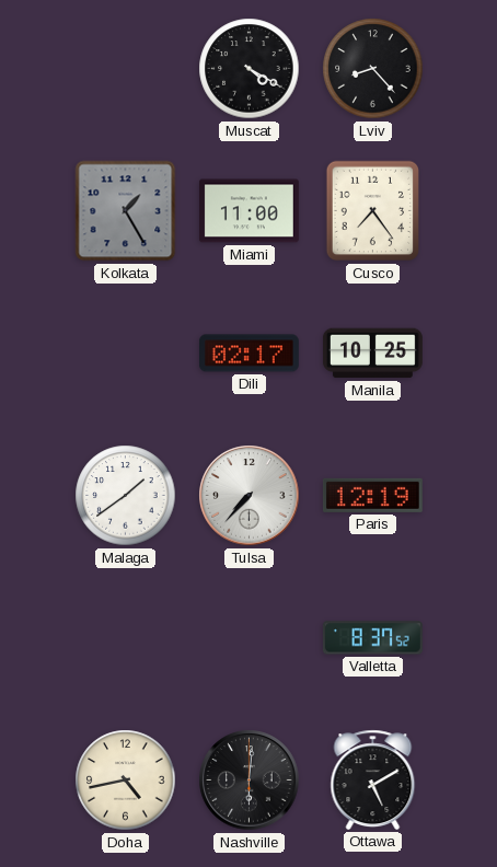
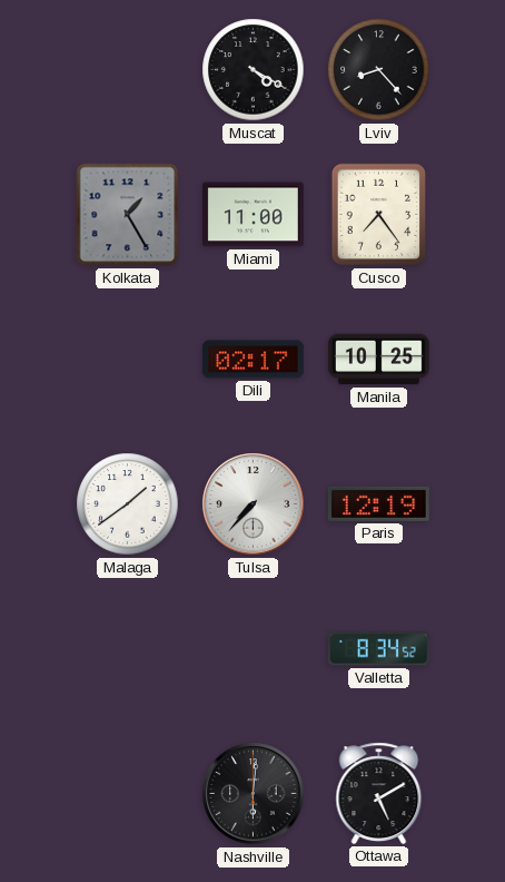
Valletta: 8:37 -> 8:34
Doha: 4:43 -> none
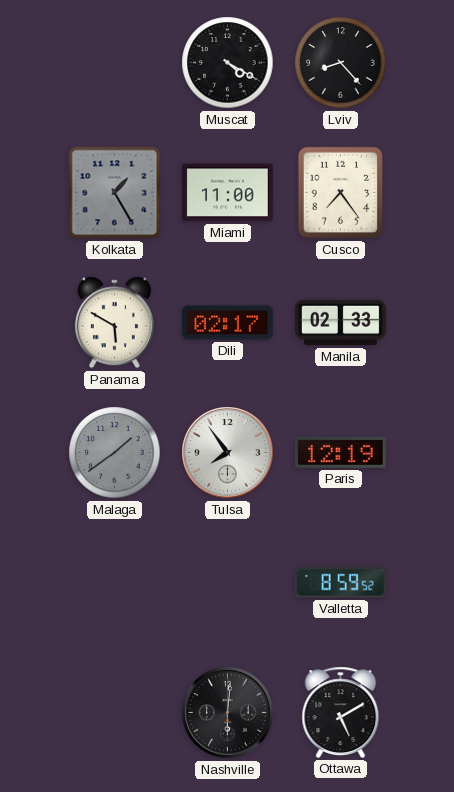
Panama: none -> 5:50
Manila: 10:25 -> 02:33
Malaga dial: white -> grey
Tulsa: 7:37 -> 7:54
Valletta: 8:34 -> 8:59
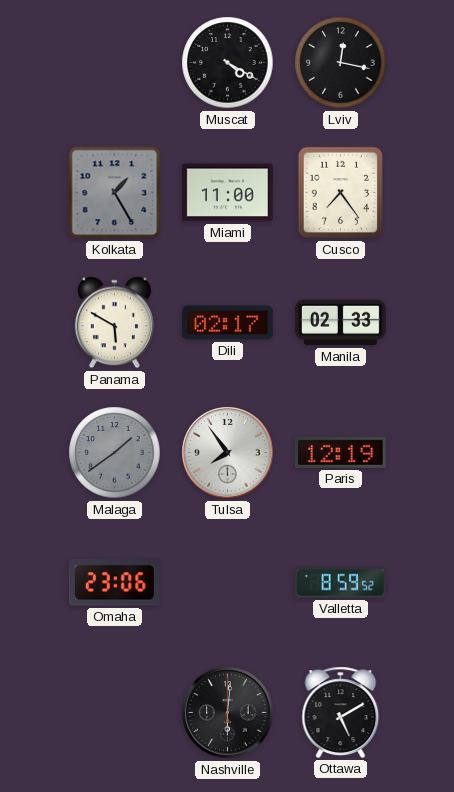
Lviv: 8:23 -> 12:17
Omaha: none -> 23:06
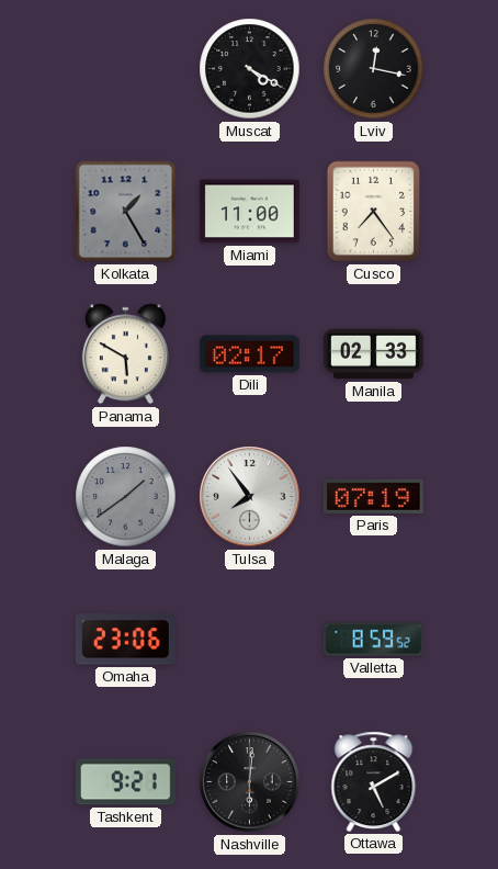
Paris: 12:19 -> 07:19
Tashkent: none -> 9:21
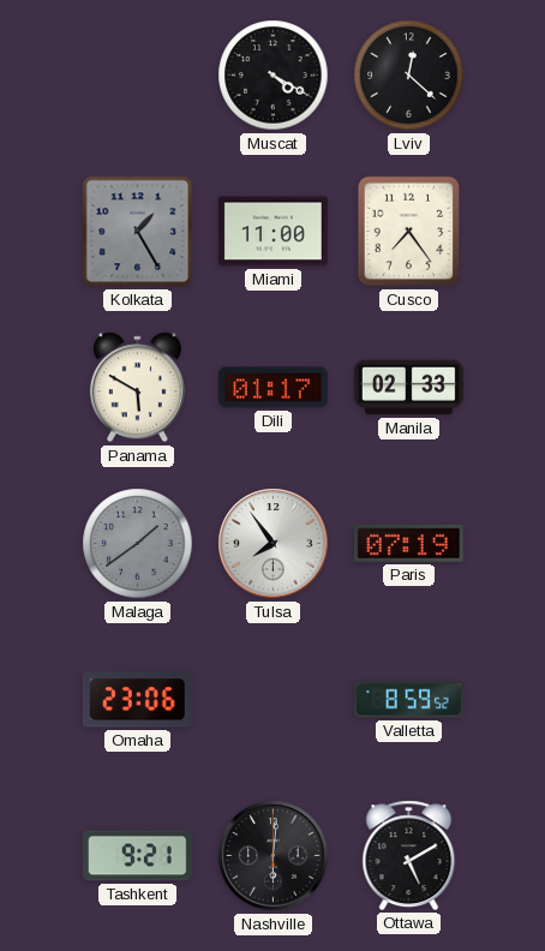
Lviv: 12:17 -> 12:22
Dili: 02:17 -> 01:17
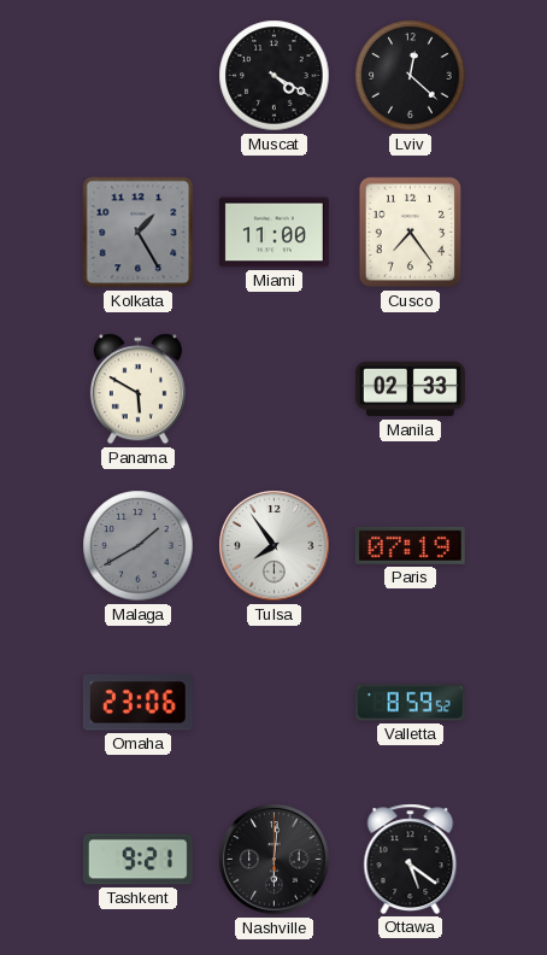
Dili: 01:17 -> none
Malaga: 1:39 -> 1:40
Ottawa: 5:10 -> 5:21
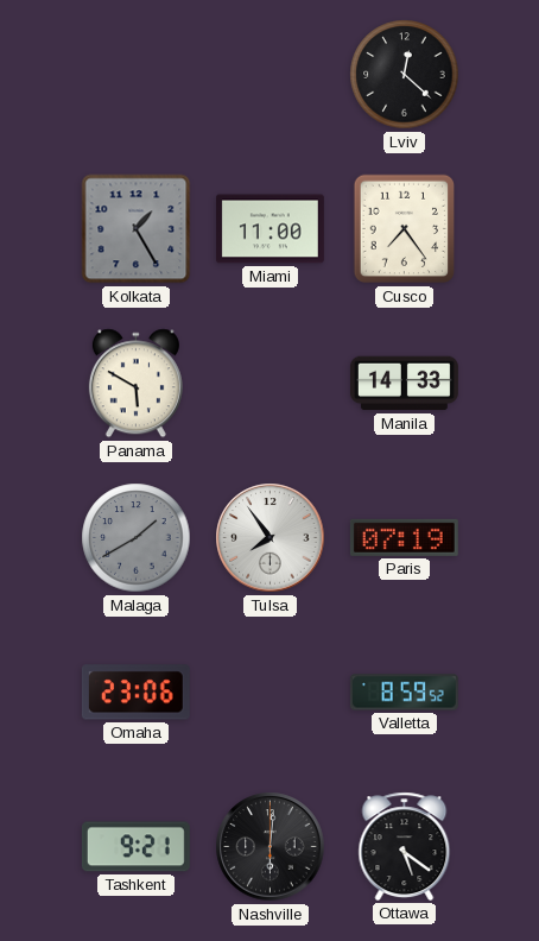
Muscat: 4:20 -> none
Manila: 02:33 -> 14:33
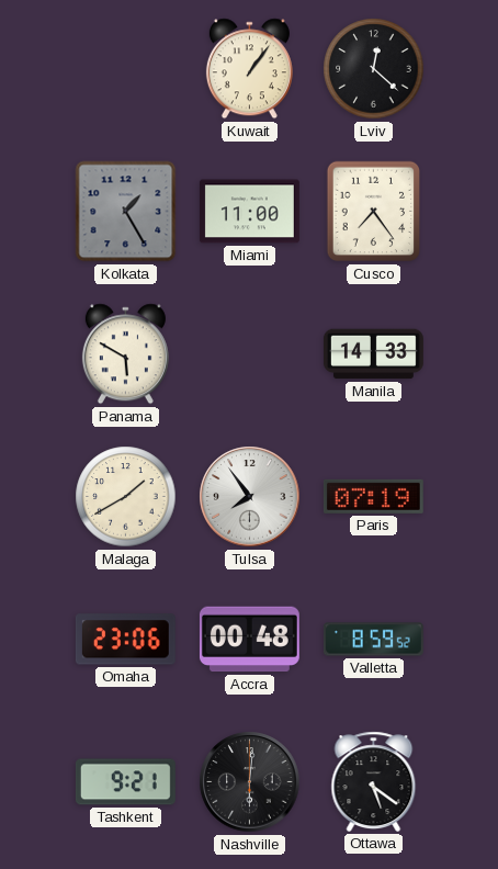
Kuwait: none -> 1:06
Malaga dial: grey -> cream
Accra: none -> 00:48
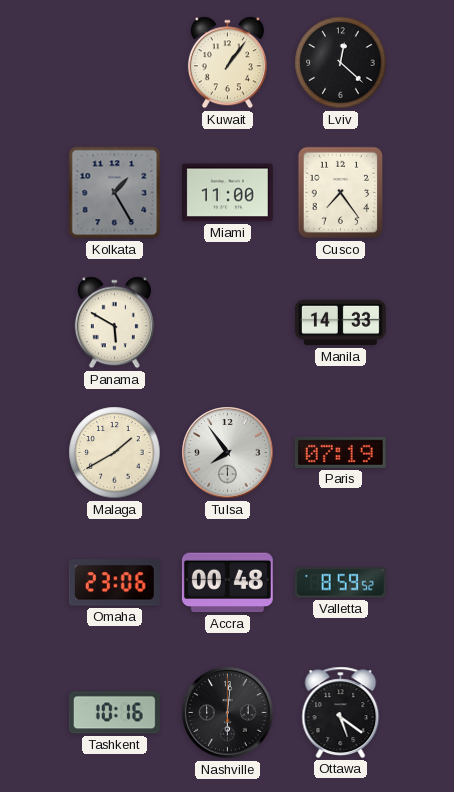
Tashkent: 9:21 -> 10:16
